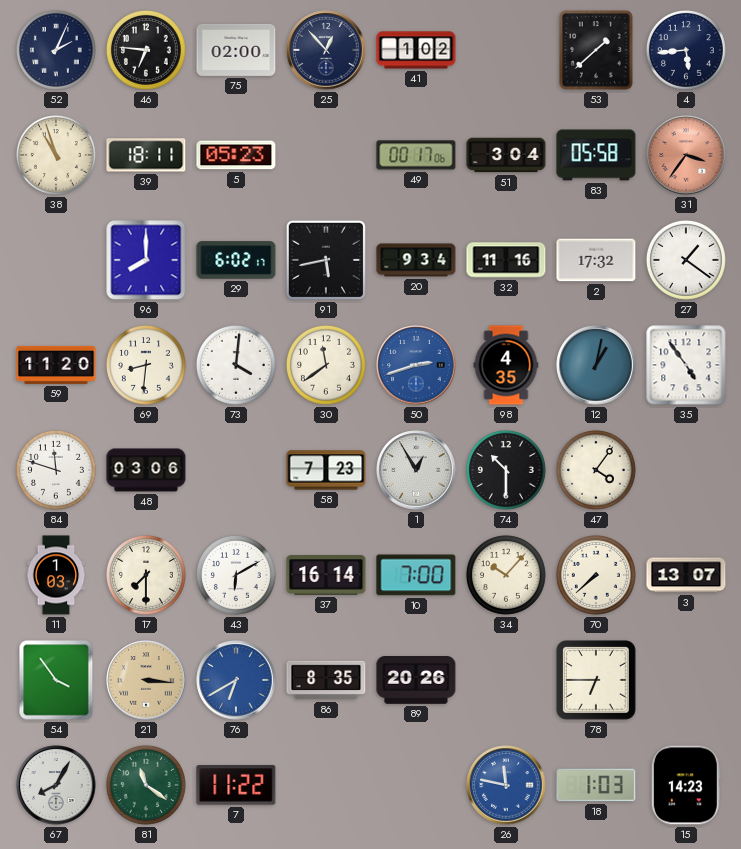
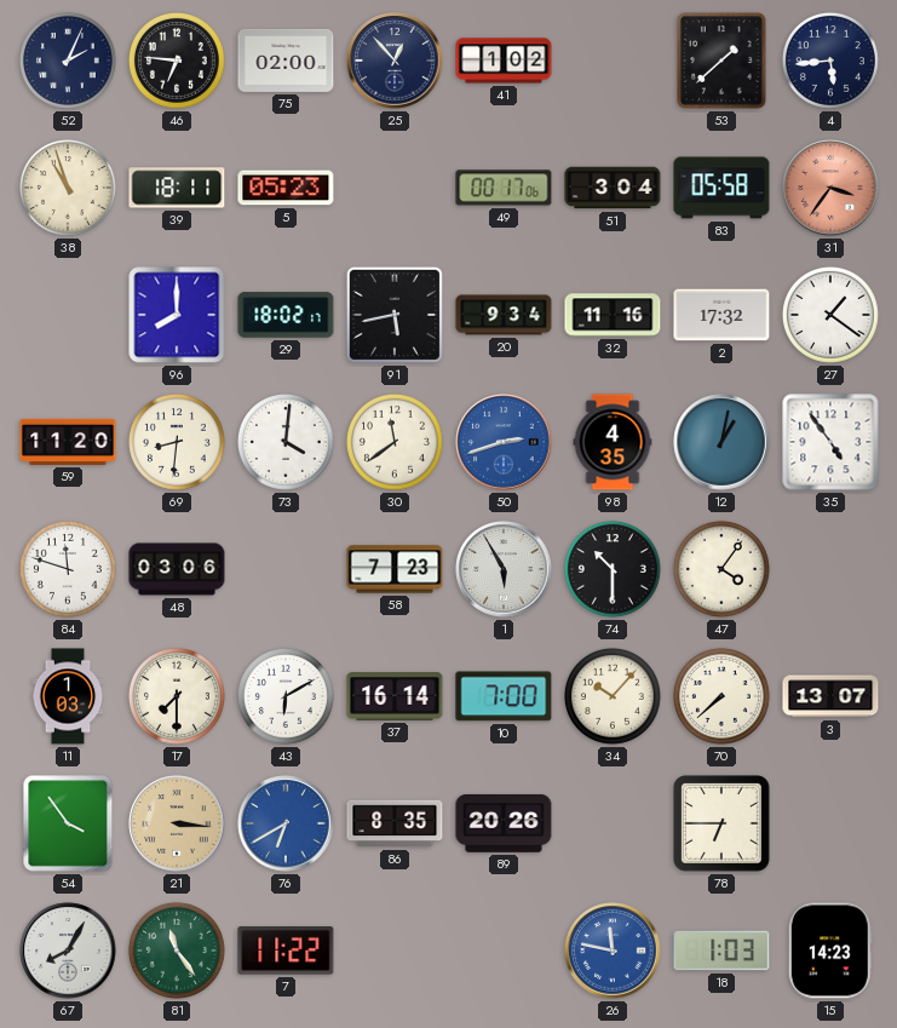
29: 6:02 -> 18:02
1: 12:55 -> 5:55
81: 11:21 -> 11:24
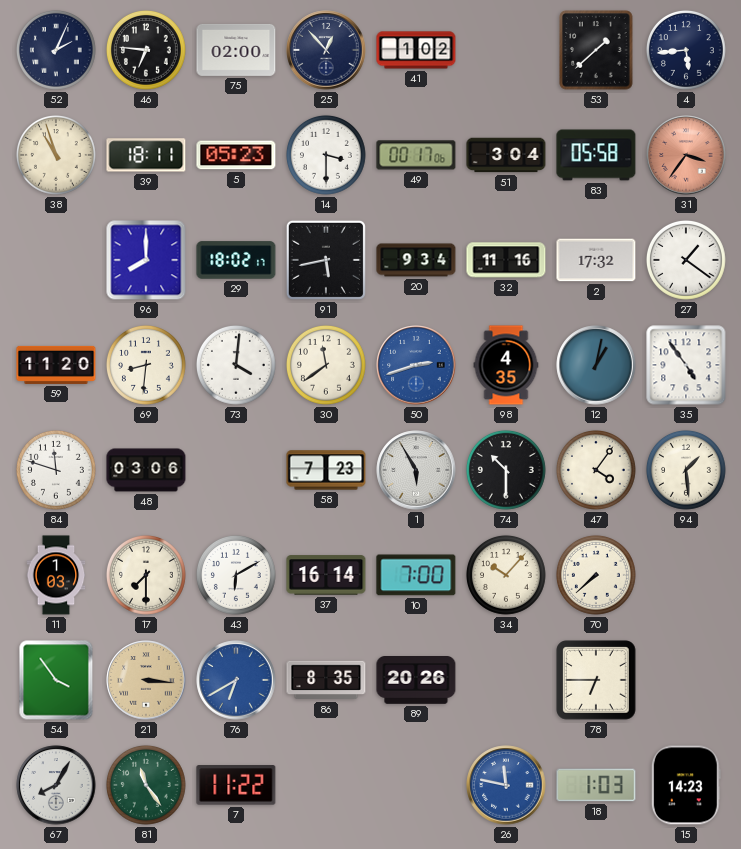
14: none -> 3:30
94: none -> 1:29
3: 13:07 -> none
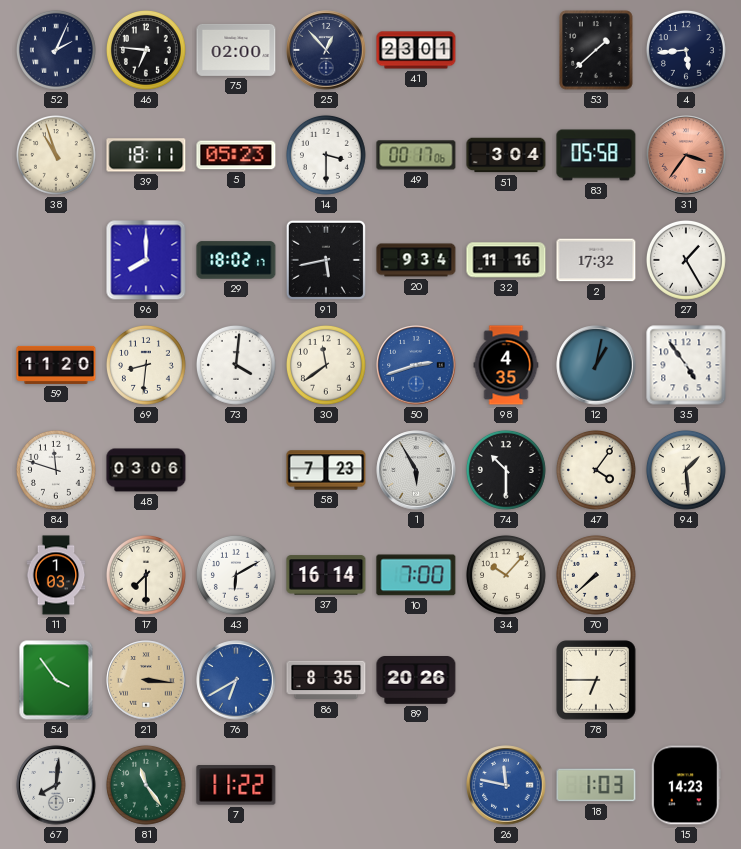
41: 1:02 -> 23:01
27: 1:21 -> 1:25
67: 8:05 -> 8:01
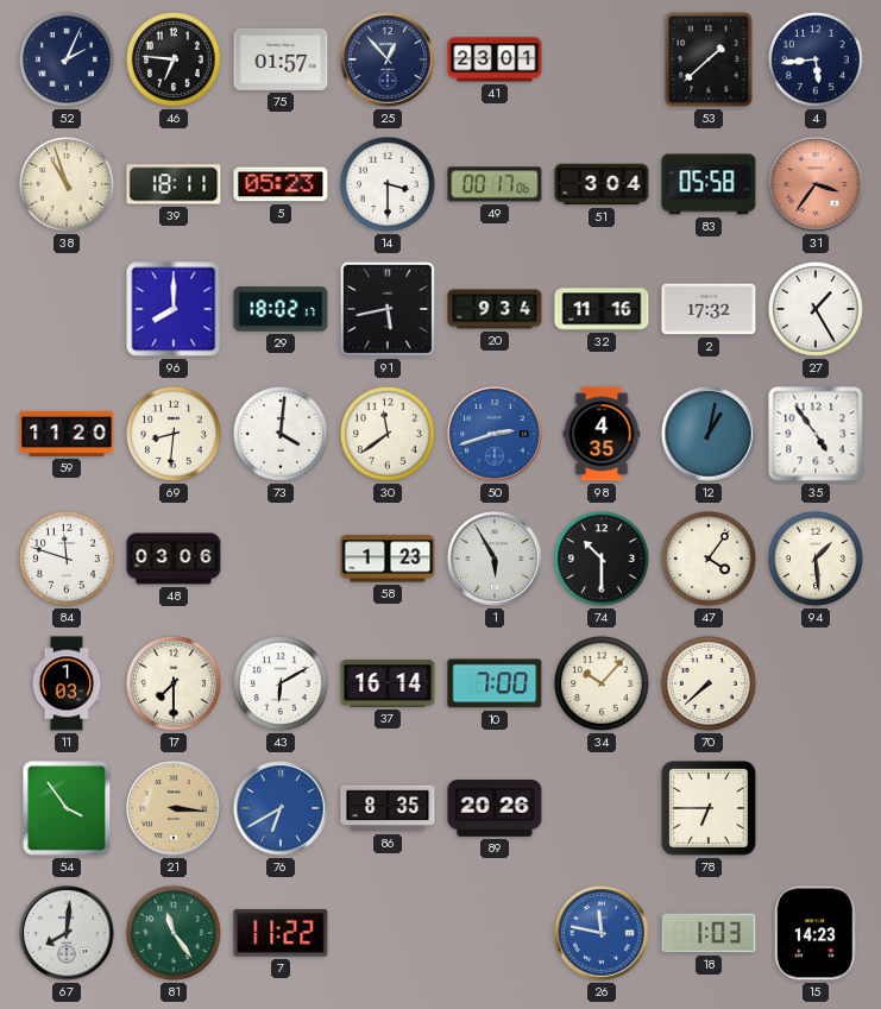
75: 02:00 -> 01:57
58: 7:23 -> 1:23
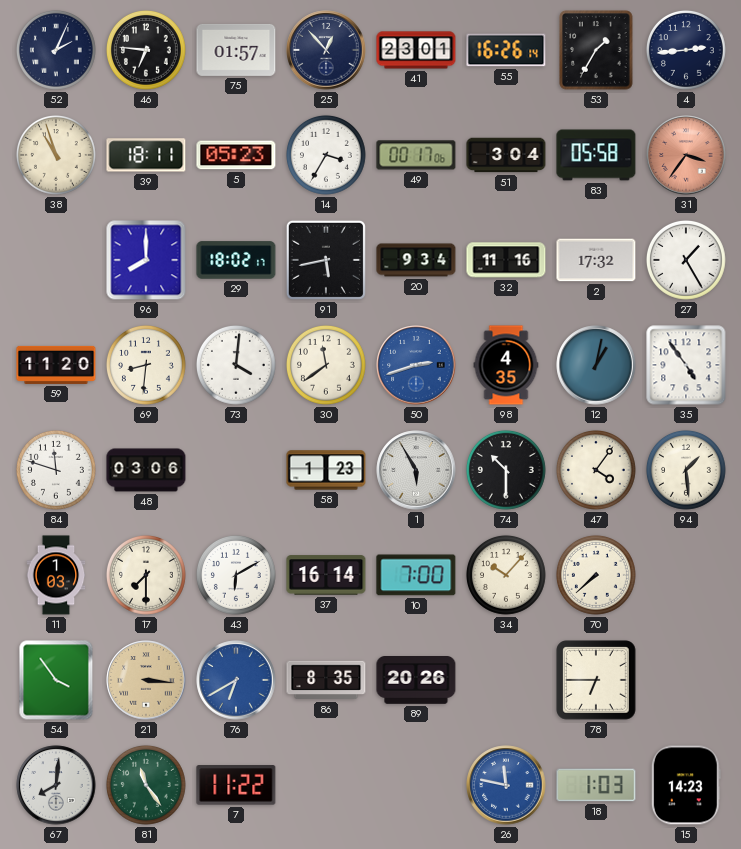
55: none -> 16:26
53: 1:38 -> 1:35
4: 5:44 -> 2:44
14: 3:30 -> 3:35
